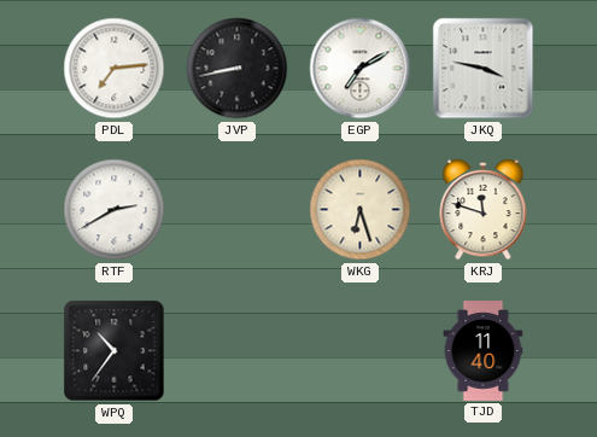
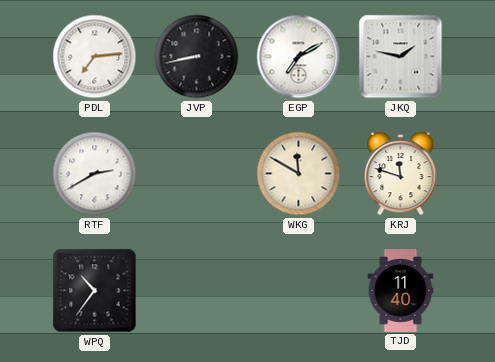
JKQ: 3:47 -> 1:47
WKG: 6:27 -> 11:50
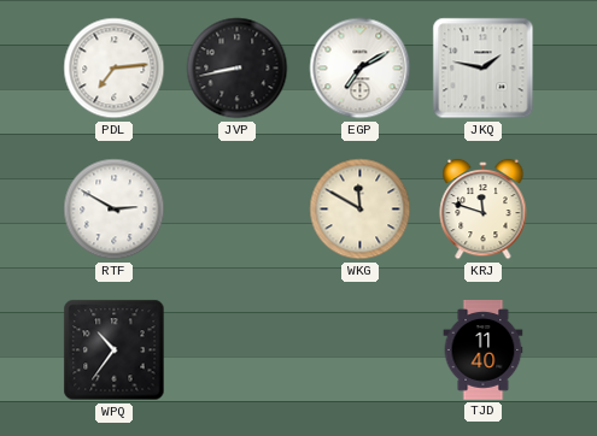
RTF: 2:40 -> 2:50
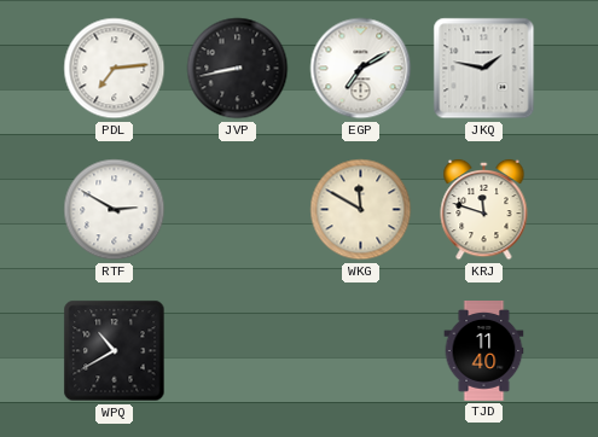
WPQ: 10:36 -> 10:40
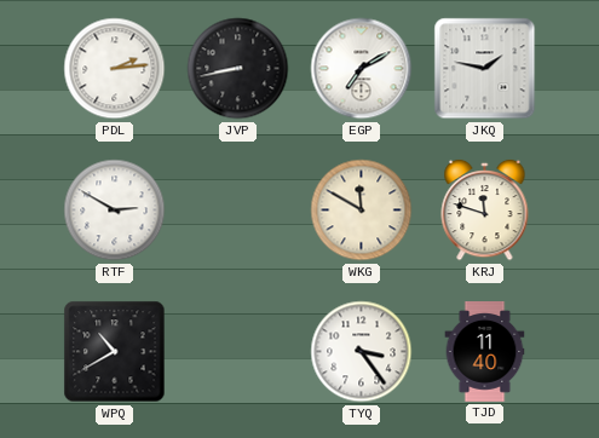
PDL: 7:14 -> 2:14
TYQ: none -> 3:24
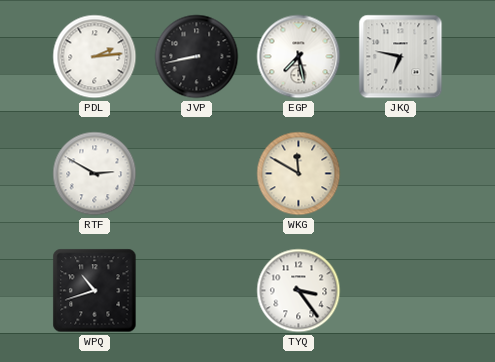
EGP: 7:10 -> 7:28
JKQ: 1:47 -> 6:47
KRJ: 11:48 -> none
WPQ: 10:40 -> 10:42
TJD: 11:40 -> none
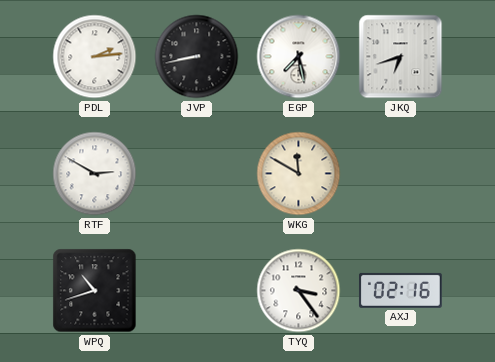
JKQ: 6:47 -> 6:42
AXJ: none -> 02:16
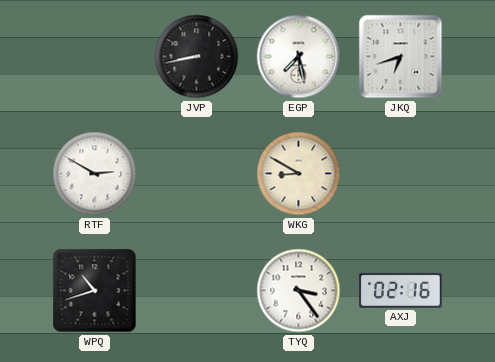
PDL: 2:14 -> none
WKG: 11:50 -> 8:50
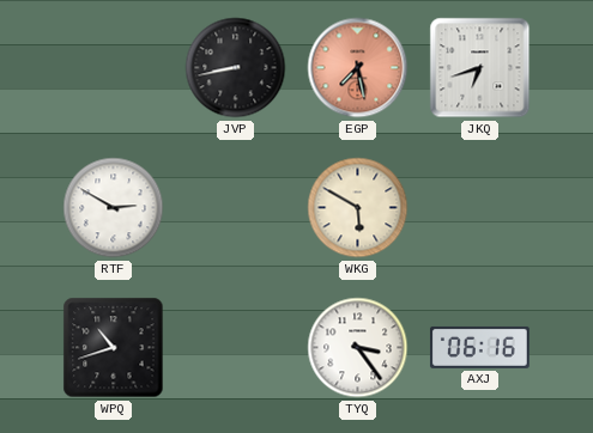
EGP dial: white -> salmon
WKG: 8:50 -> 5:50
AXJ: 02:16 -> 06:16
